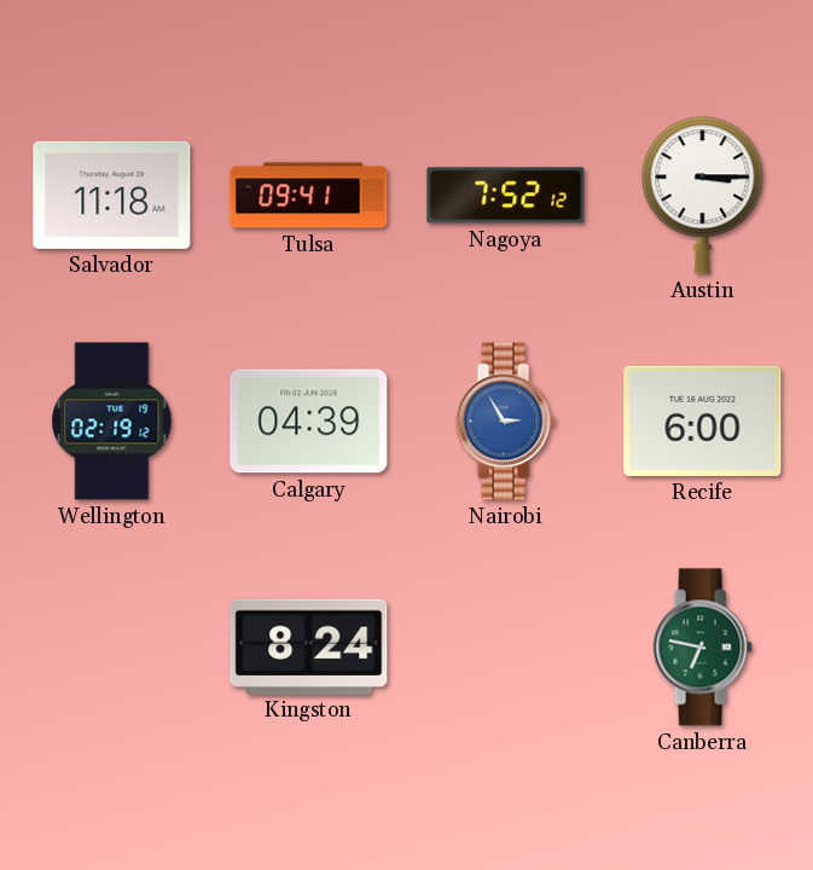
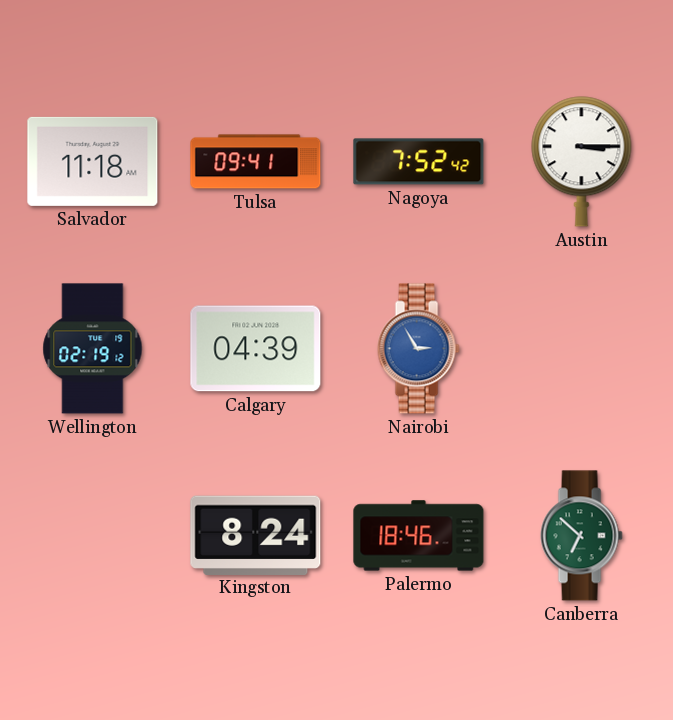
Nagoya: 7:52:12 -> 7:52:42
Recife: 6:00 -> none
Palermo: none -> 18:46
Canberra: 6:47 -> 6:52
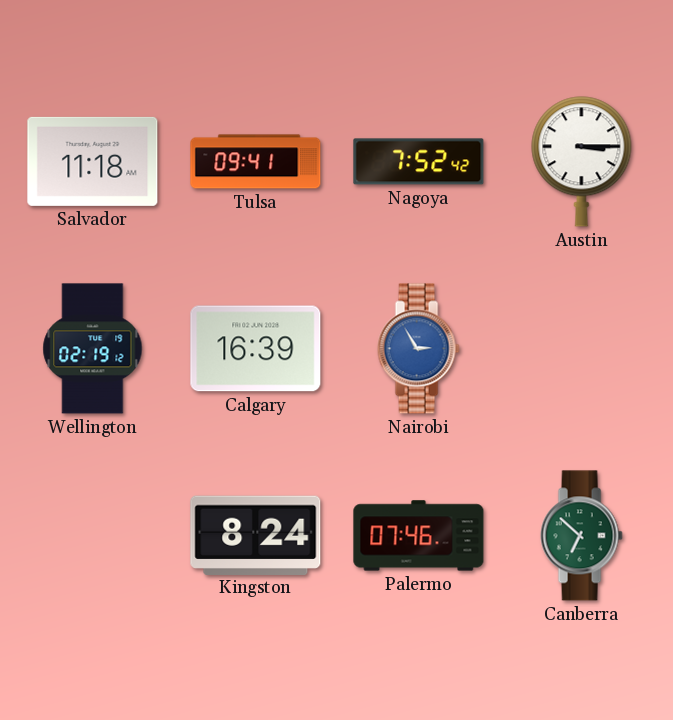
Calgary: 04:39 -> 16:39
Palermo: 18:46 -> 07:46
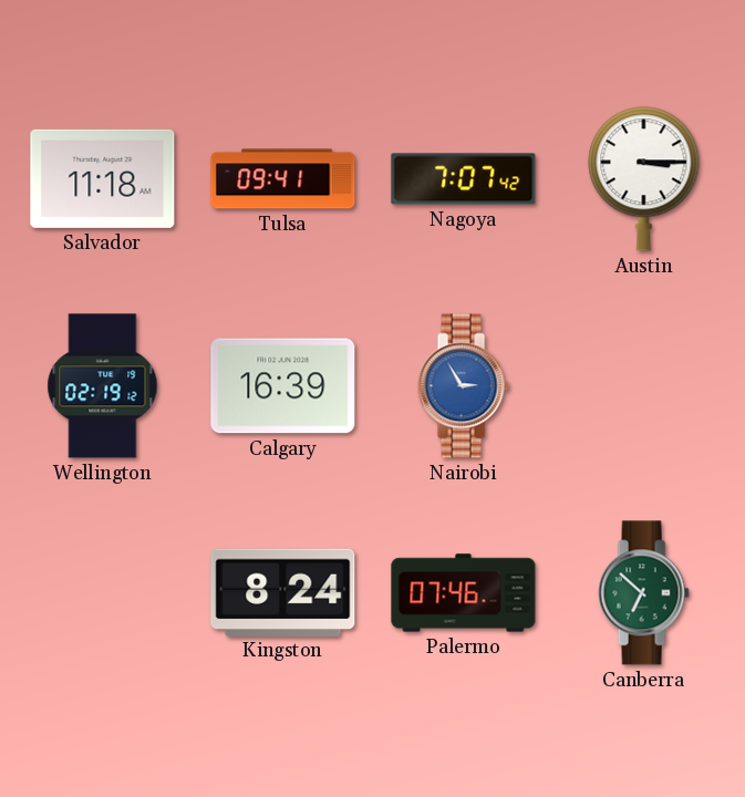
Nagoya: 7:52 -> 7:07
